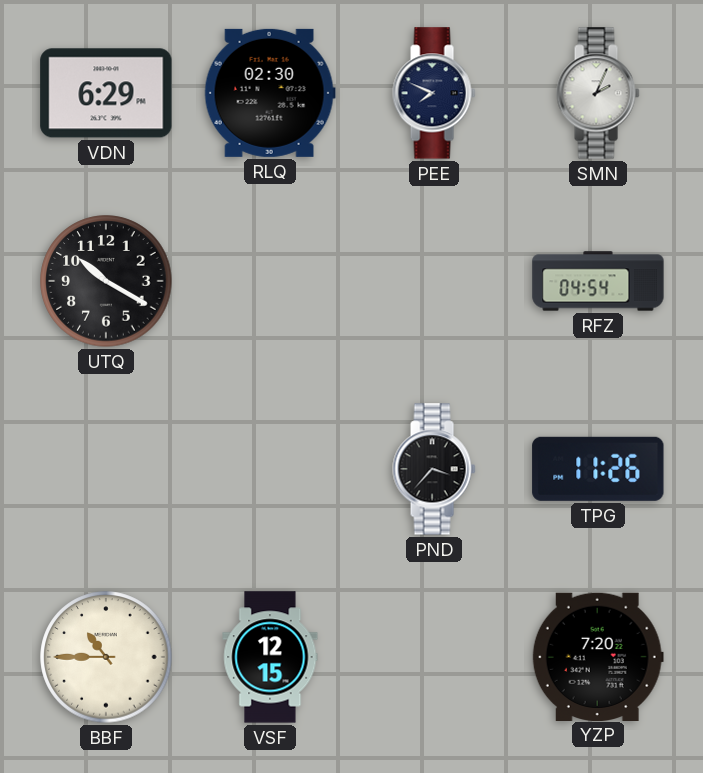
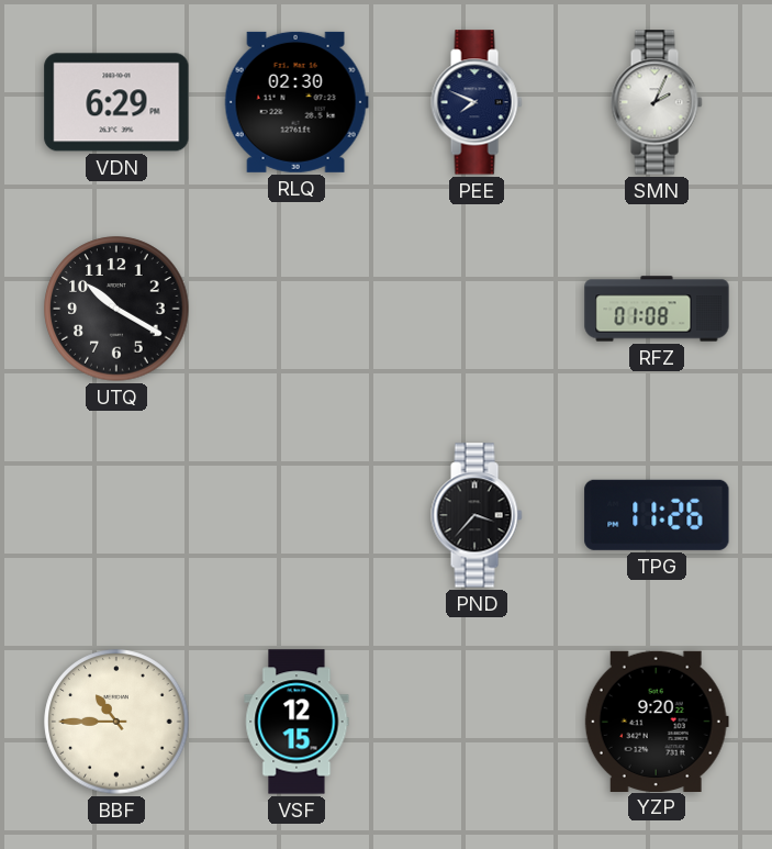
RFZ: 04:54 -> 01:08
YZP: 7:20 -> 9:20
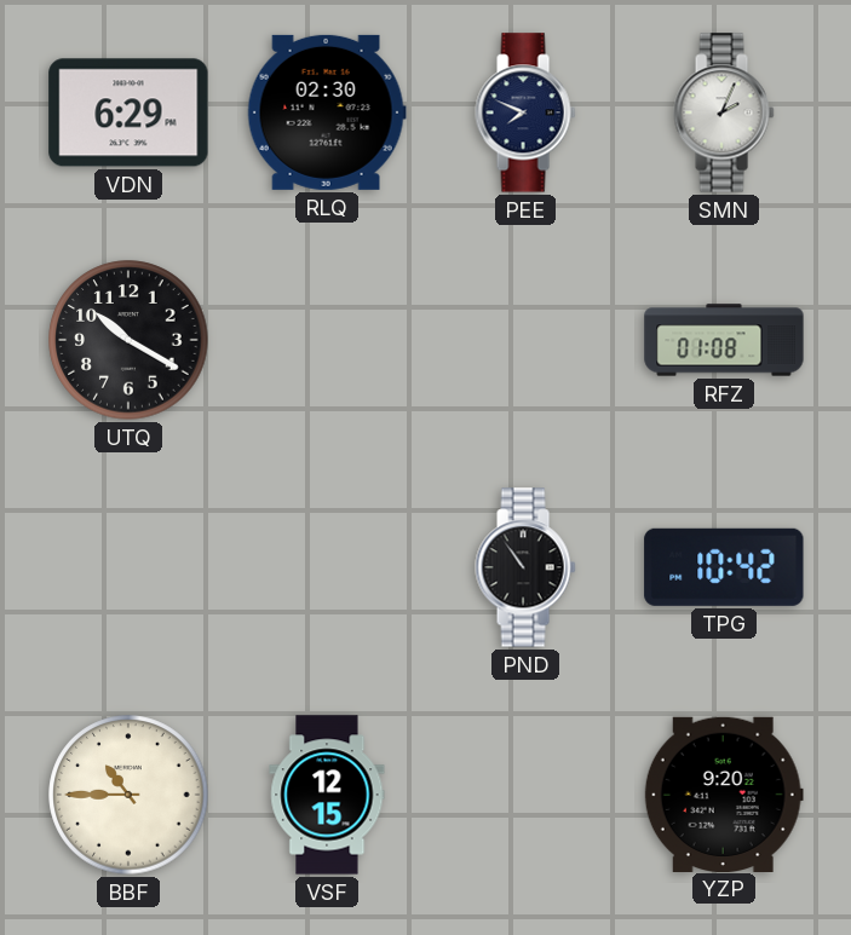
PND: 3:37 -> 10:54
TPG: 11:26 -> 10:42
